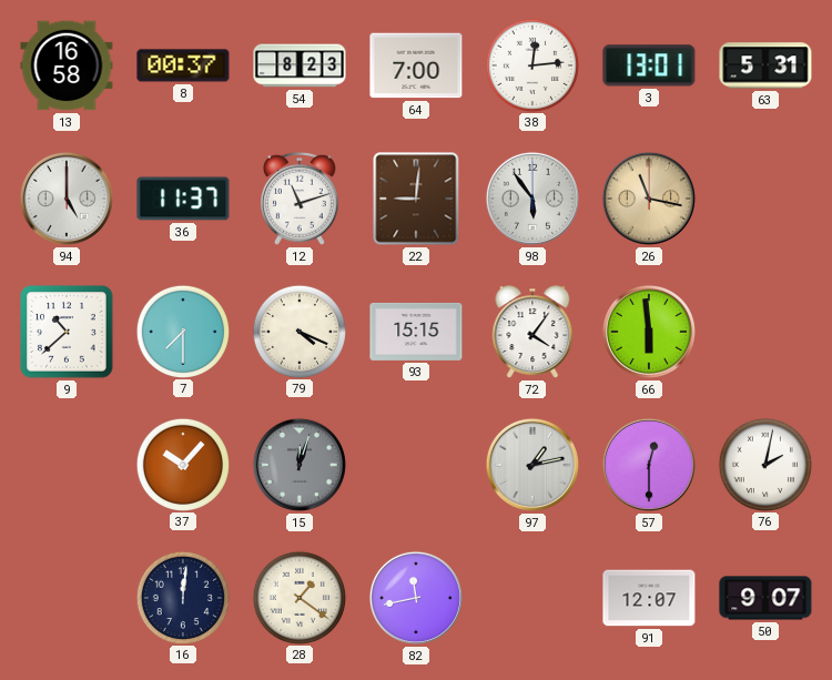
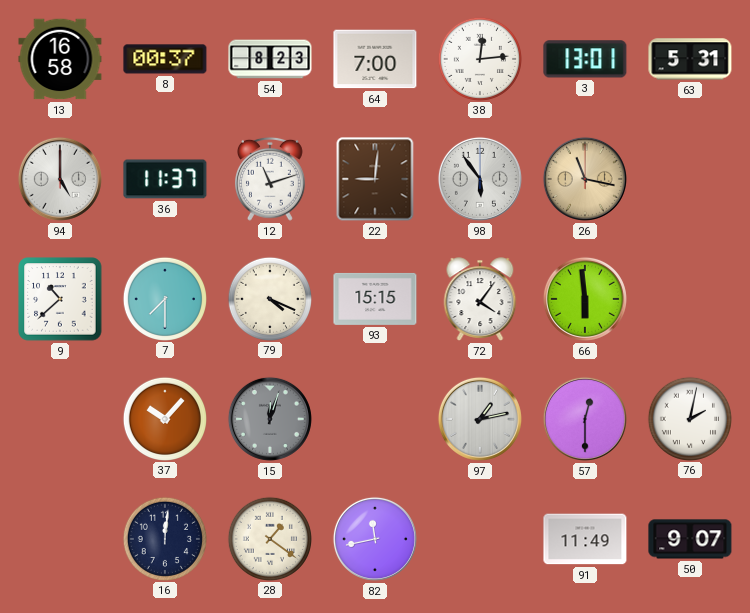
91: 12:07 -> 11:49
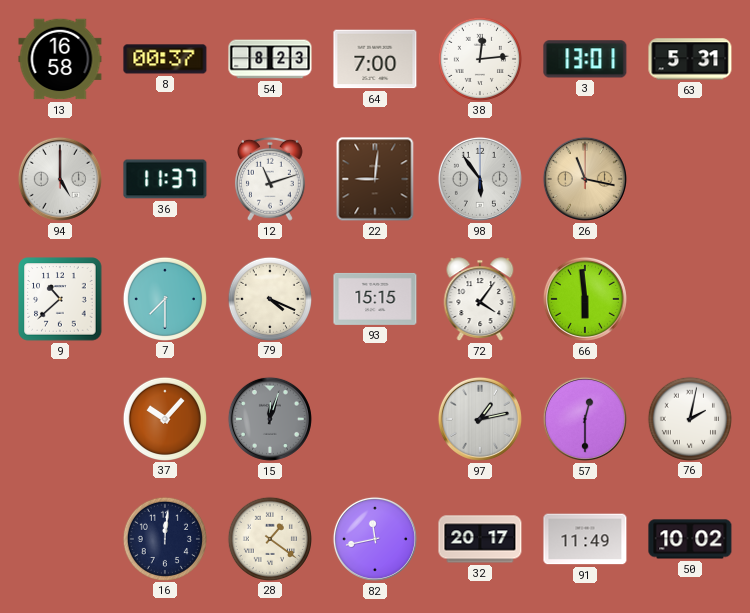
32: none -> 20:17
50: 9:07 -> 10:02
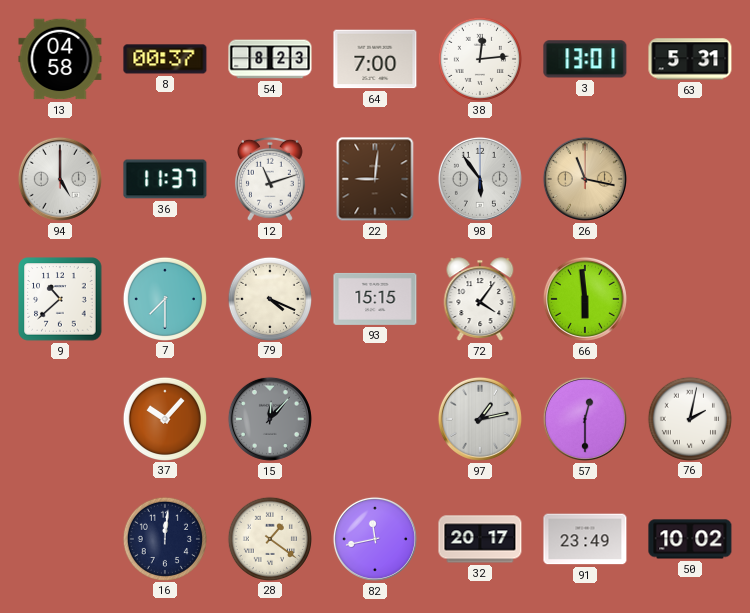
13: 16:58 -> 04:58
15: 12:03 -> 12:07
91: 11:49 -> 23:49
